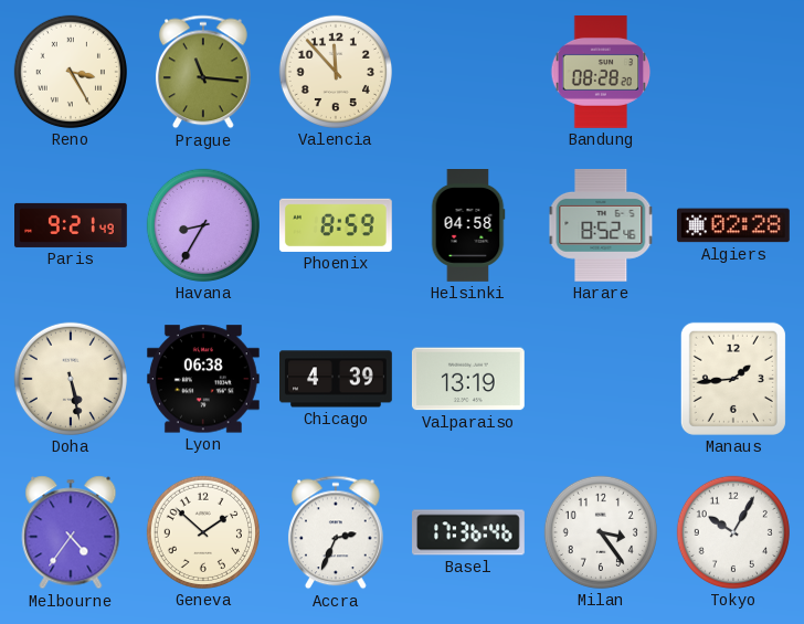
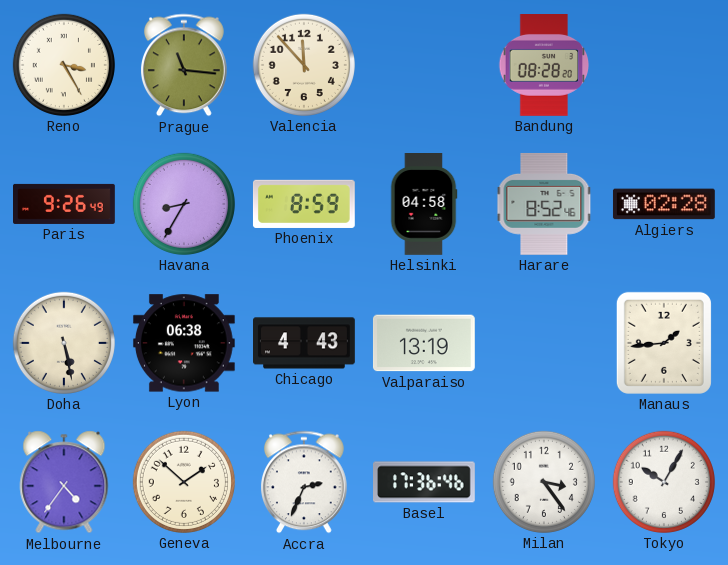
Paris: 9:21 -> 9:26
Chicago: 4:39 -> 4:43
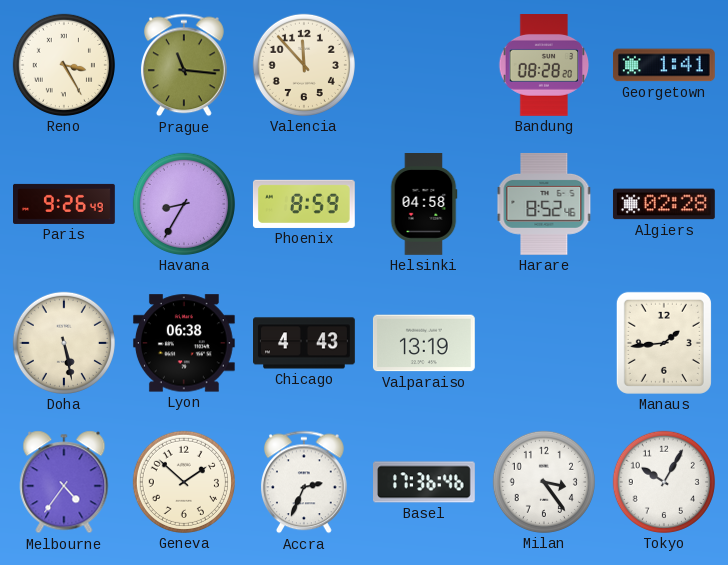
Georgetown: none -> 1:41
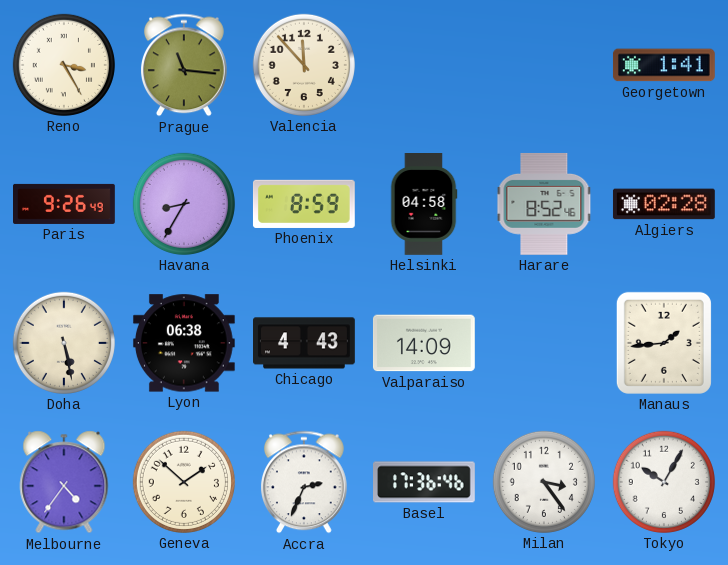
Bandung: 08:28 -> none
Valparaiso: 13:19 -> 14:09
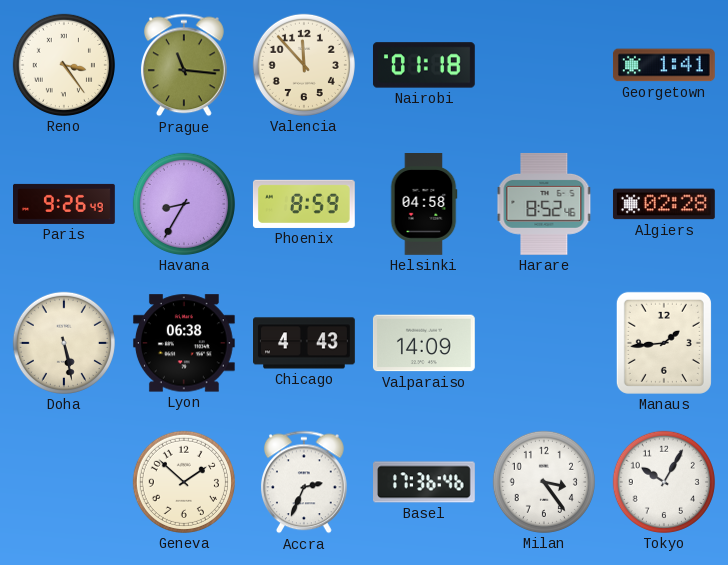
Reno: 3:25 -> 3:24
Nairobi: none -> 01:18
Melbourne: 4:36 -> none
